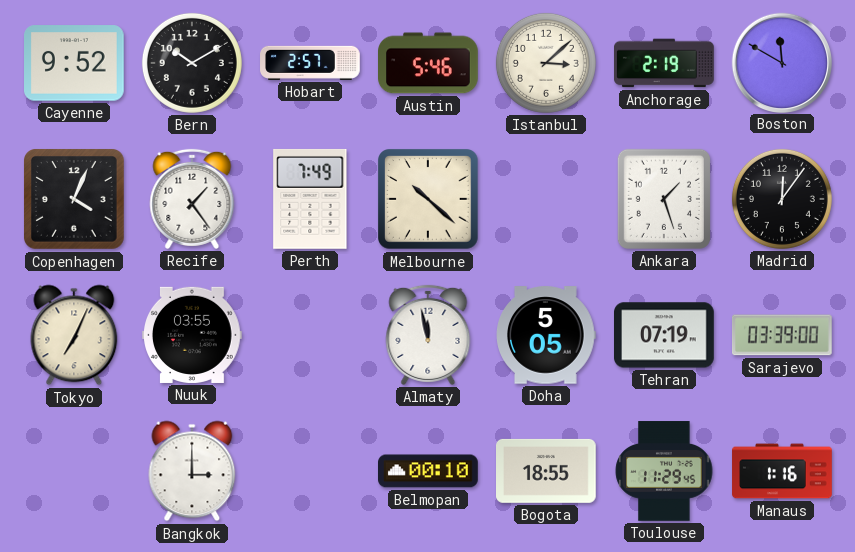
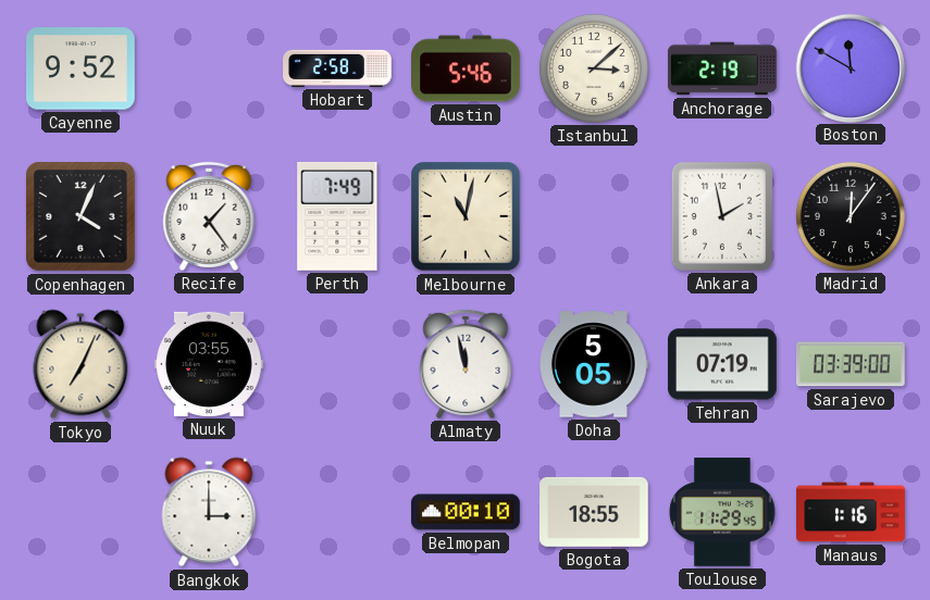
Bern: 10:10 -> none
Hobart: 2:57 -> 2:58
Melbourne: 10:22 -> 11:02
Ankara: 1:27 -> 1:58
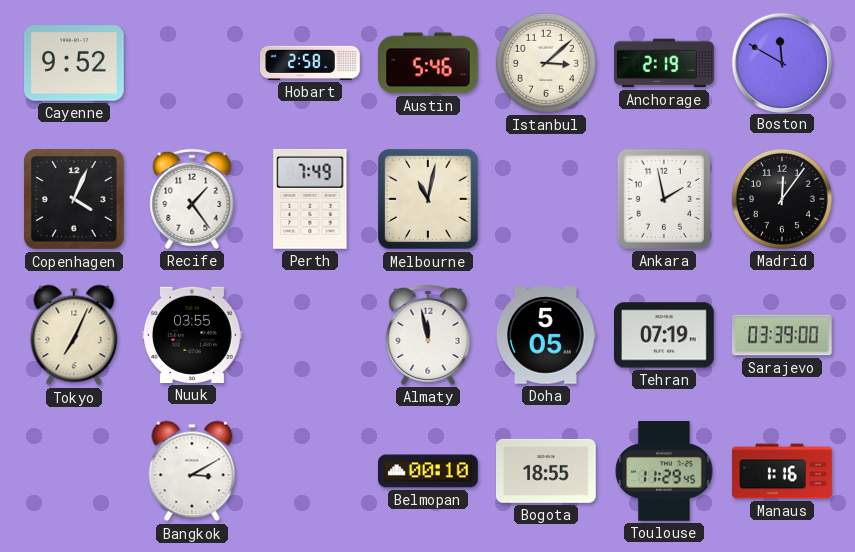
Bangkok: 3:00 -> 3:10
